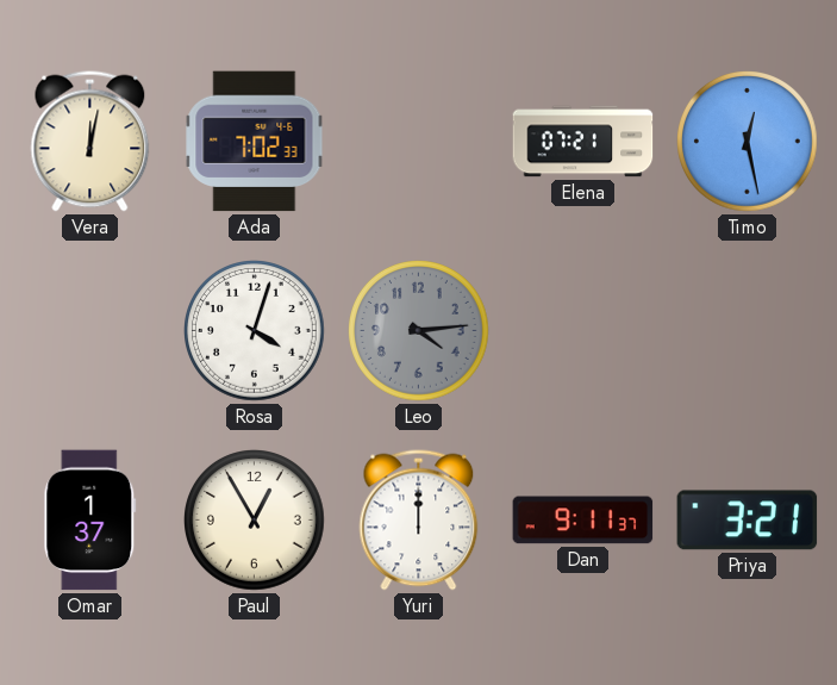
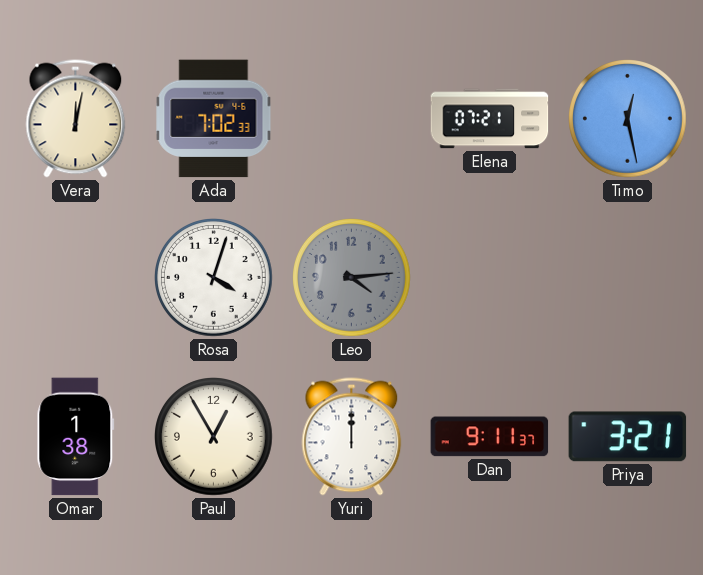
Omar: 1:37 -> 1:38
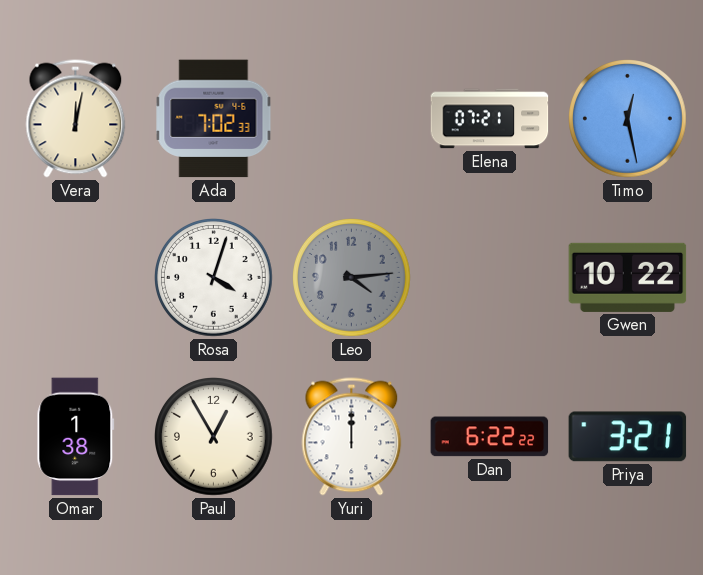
Gwen: none -> 10:22
Dan: 9:11 -> 6:22
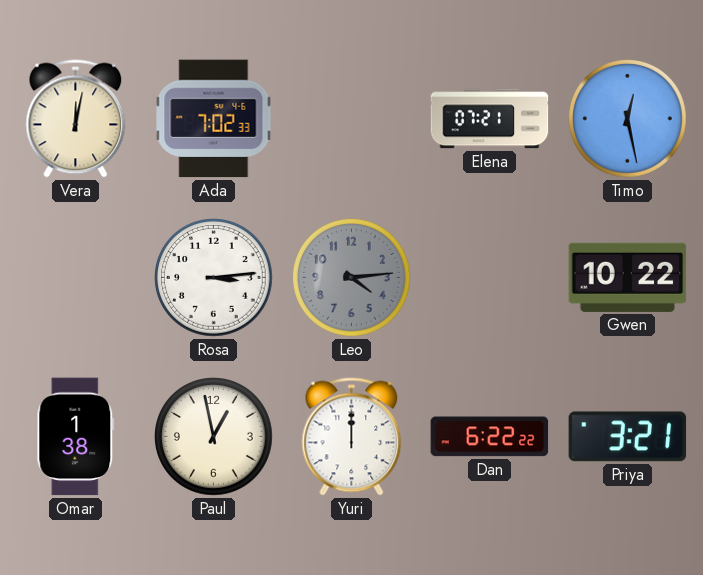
Rosa: 4:03 -> 3:14
Paul: 12:55 -> 12:58
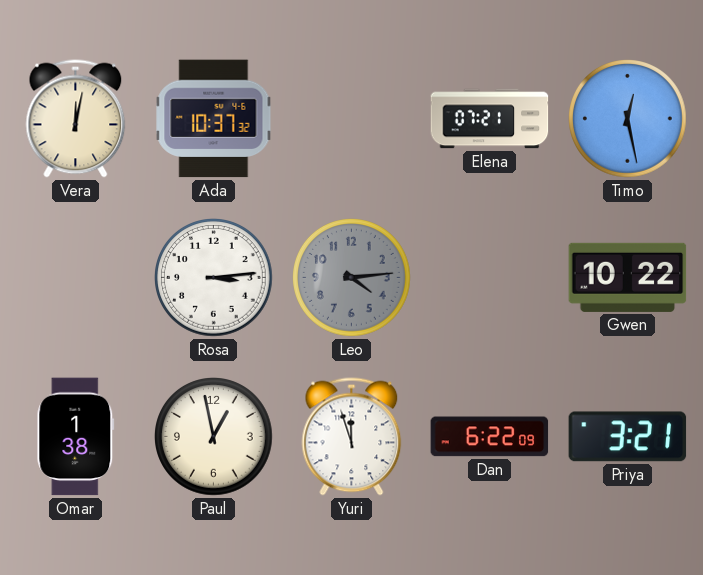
Ada: 7:02 -> 10:37
Yuri: 12:00 -> 11:57
Dan: 6:22:22 -> 6:22:09
